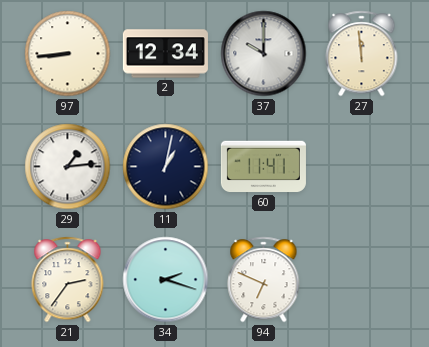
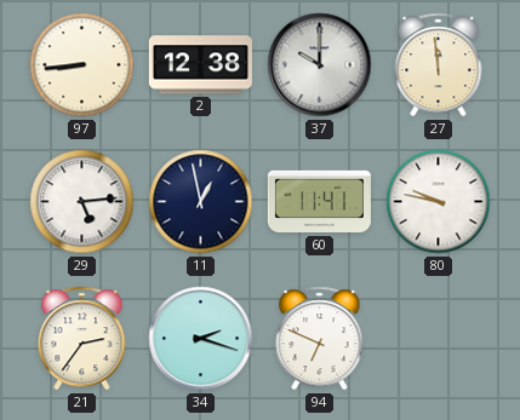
2: 12:34 -> 12:38
29: 1:14 -> 5:14
11: 1:02 -> 12:58
80: none -> 9:47
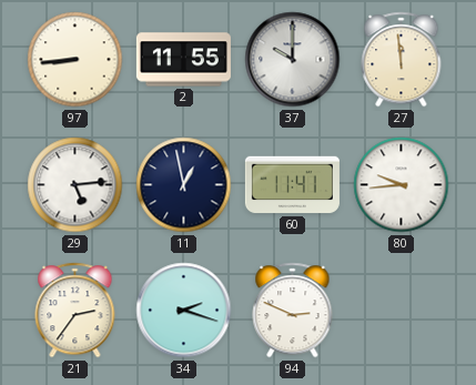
2: 12:38 -> 11:55
80: 9:47 -> 9:44
94: 6:49 -> 2:49
